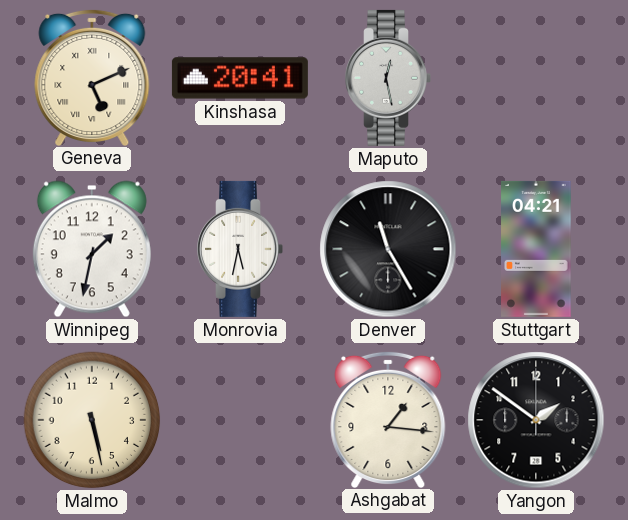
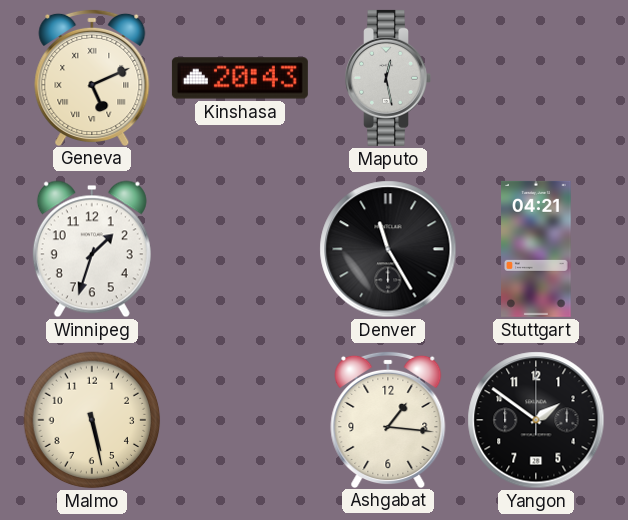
Kinshasa: 20:41 -> 20:43
Winnipeg: 1:32 -> 1:33
Monrovia: 5:32 -> none
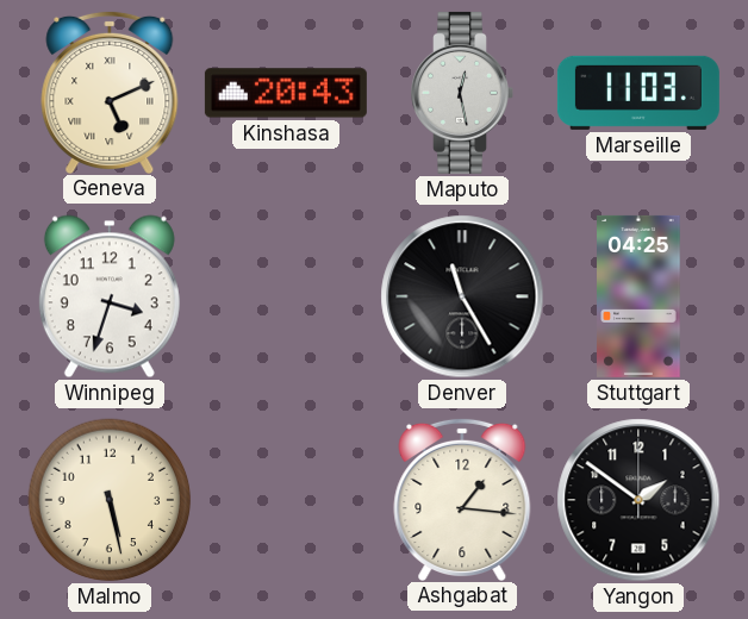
Marseille: none -> 11:03
Winnipeg: 1:33 -> 3:33
Stuttgart: 04:21 -> 04:25
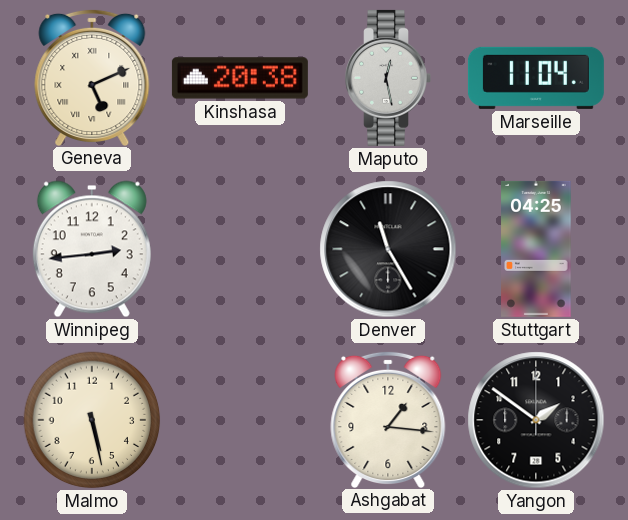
Kinshasa: 20:43 -> 20:38
Marseille: 11:03 -> 11:04
Winnipeg: 3:33 -> 2:44
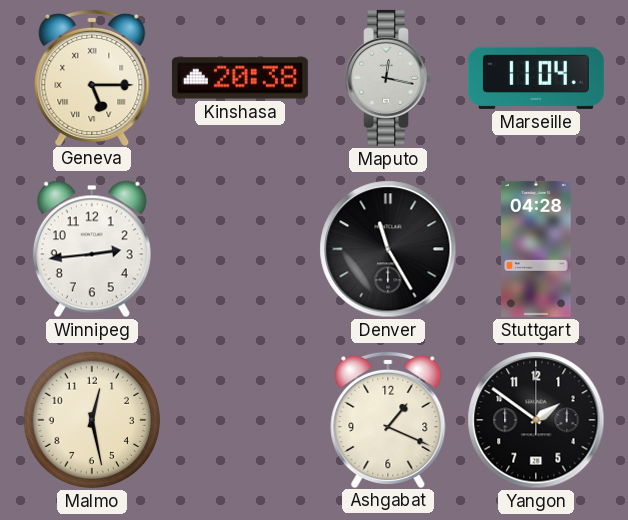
Geneva: 5:11 -> 5:15
Maputo: 12:28 -> 12:17
Stuttgart: 04:25 -> 04:28
Malmo: 5:28 -> 12:28
Ashgabat: 1:16 -> 1:19
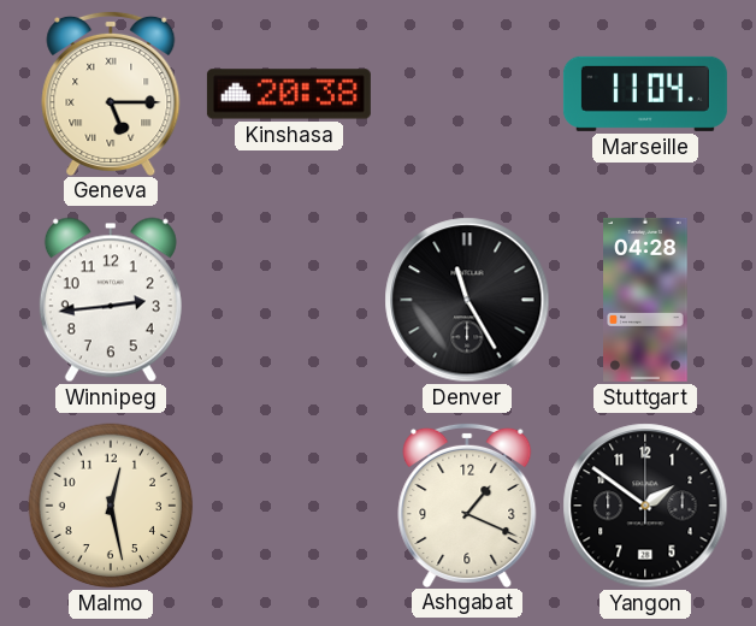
Maputo: 12:17 -> none
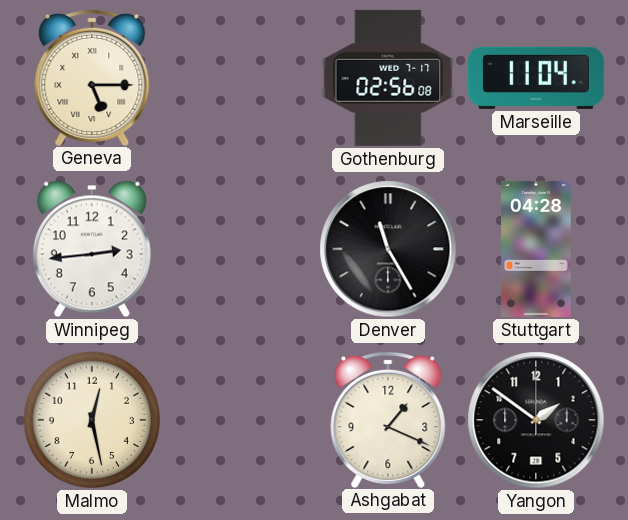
Kinshasa: 20:38 -> none
Gothenburg: none -> 02:56
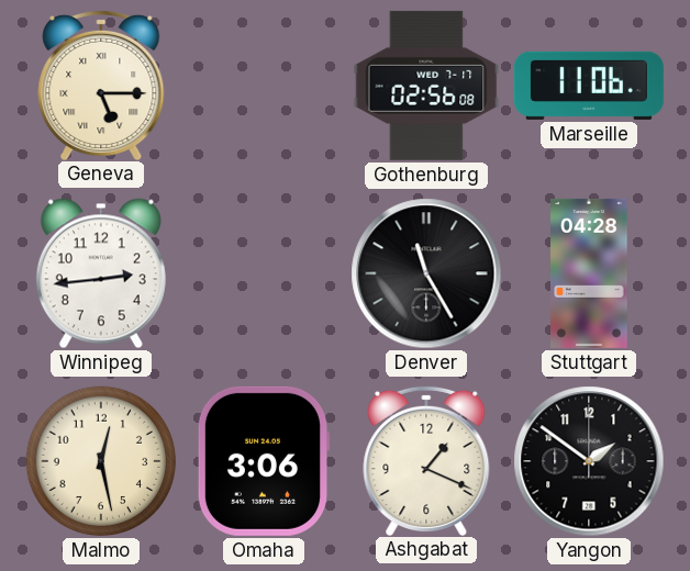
Marseille: 11:04 -> 11:06
Omaha: none -> 3:06
